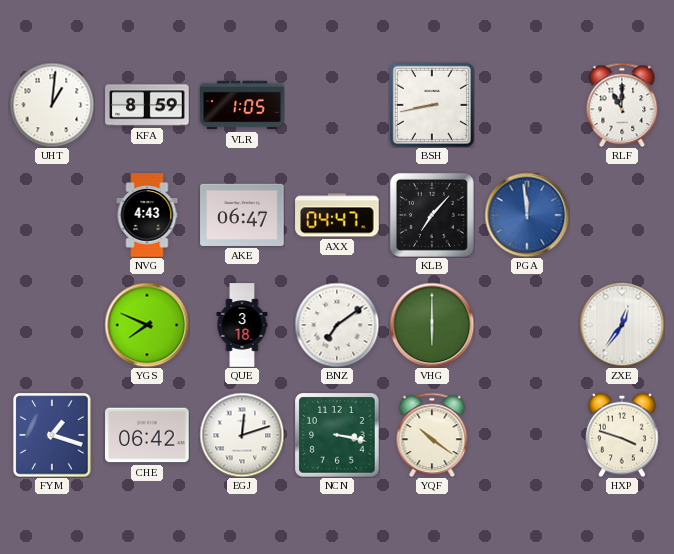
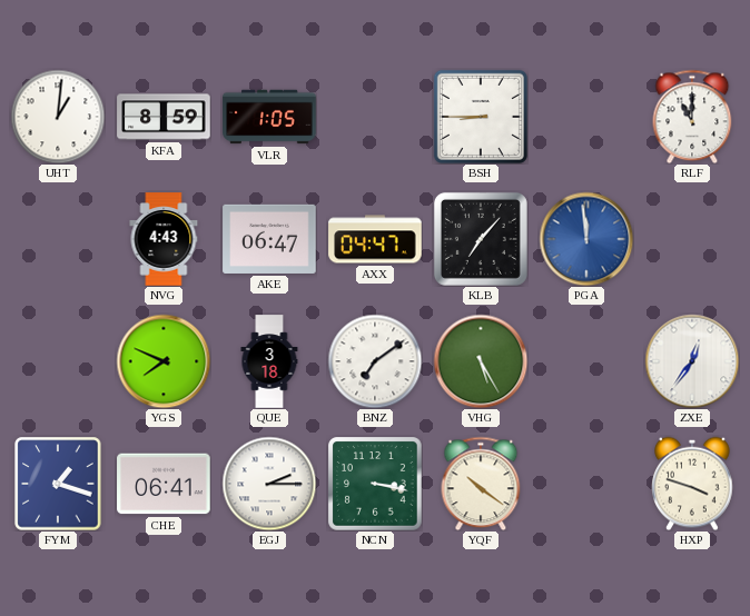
BSH: 8:43 -> 8:45
VHG: 6:00 -> 5:25
CHE: 06:42 -> 06:41
EGJ: 12:12 -> 2:15
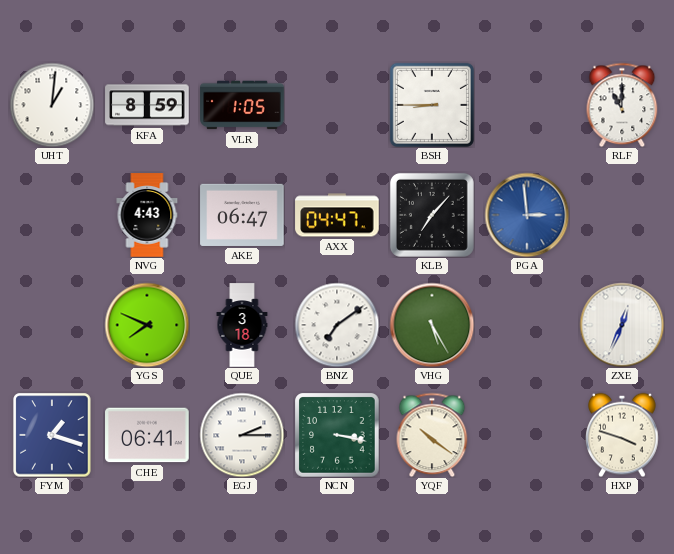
PGA: 11:59 -> 2:59
ZXE: 12:36 -> 12:34
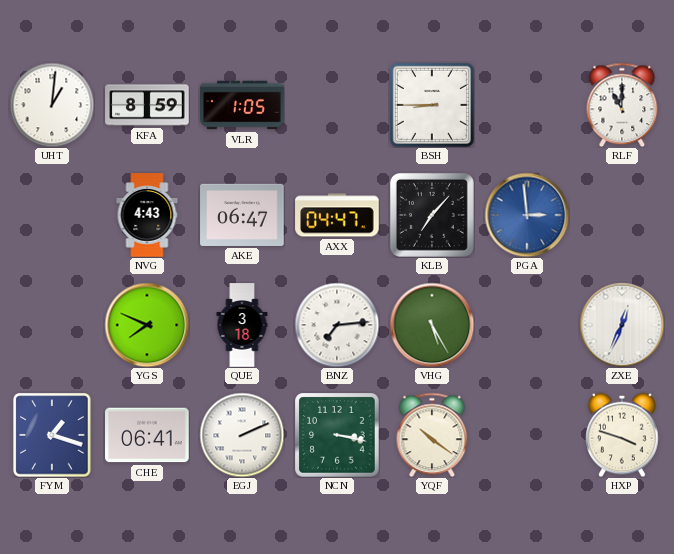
BNZ: 7:09 -> 7:14
EGJ: 2:15 -> 2:11
